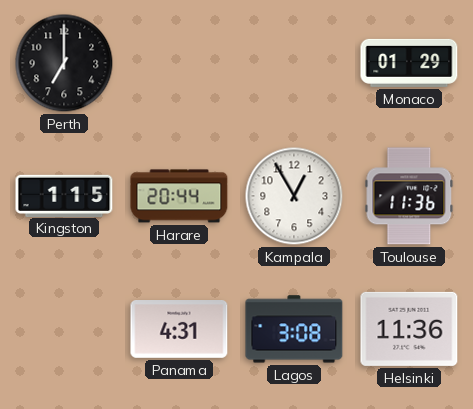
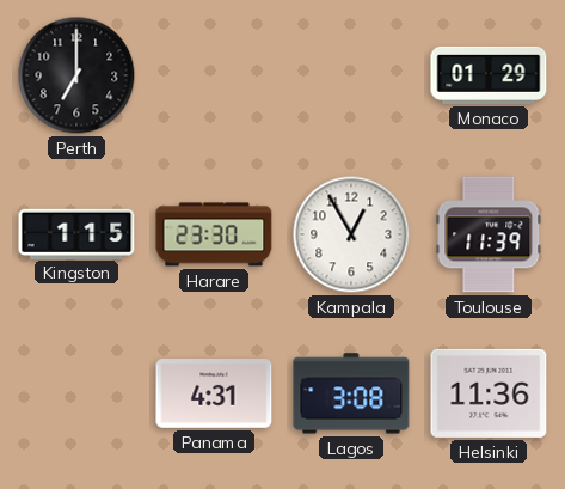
Harare: 20:44 -> 23:30
Toulouse: 11:36 -> 11:39
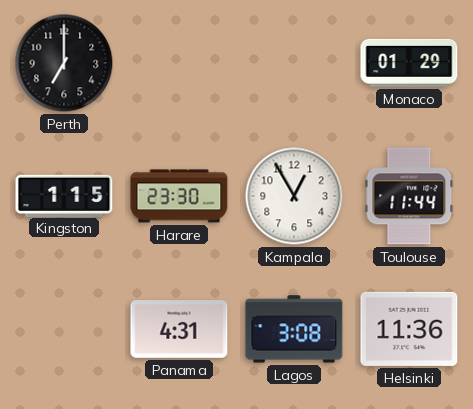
Toulouse: 11:39 -> 11:44
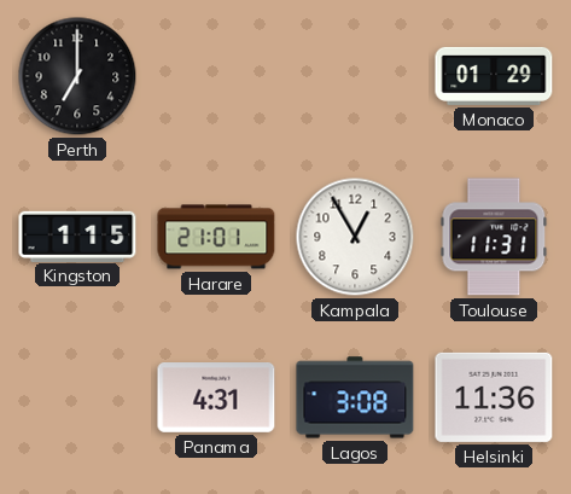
Harare: 23:30 -> 21:01
Toulouse: 11:44 -> 11:31
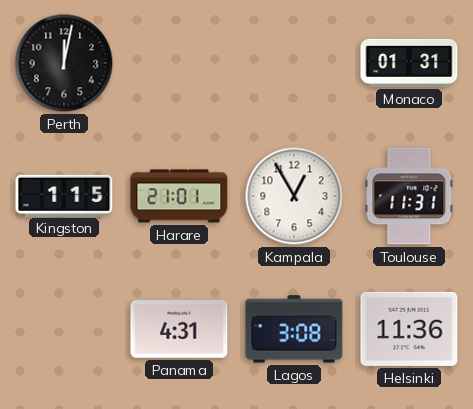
Perth: 7:00 -> 12:02
Monaco: 01:29 -> 01:31
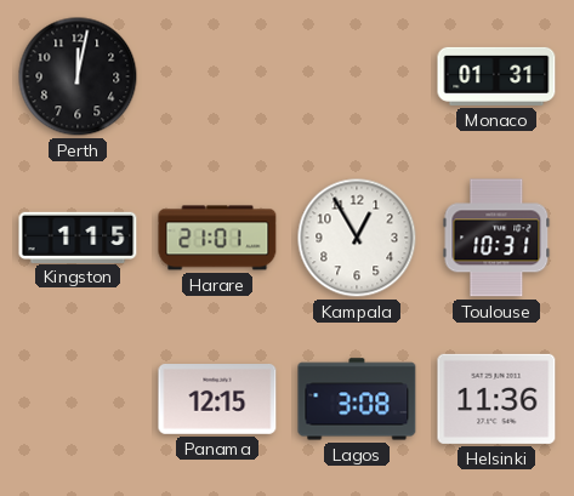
Toulouse: 11:31 -> 10:31
Panama: 4:31 -> 12:15
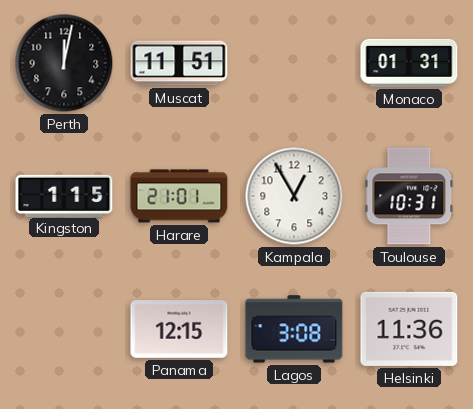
Muscat: none -> 11:51
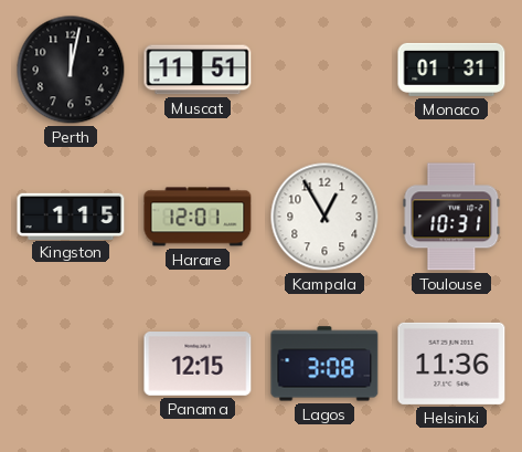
Harare: 21:01 -> 12:01
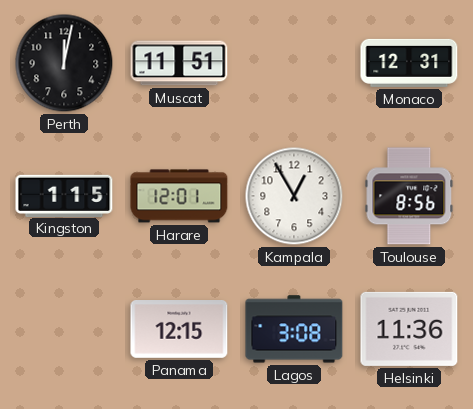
Monaco: 01:31 -> 12:31
Toulouse: 10:31 -> 8:56
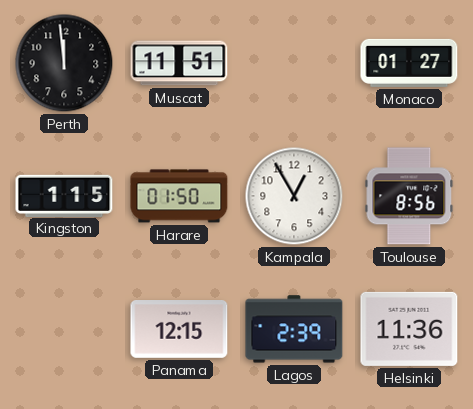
Perth: 12:02 -> 11:59
Monaco: 12:31 -> 01:27
Harare: 12:01 -> 01:50
Lagos: 3:08 -> 2:39
